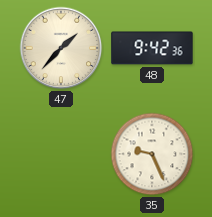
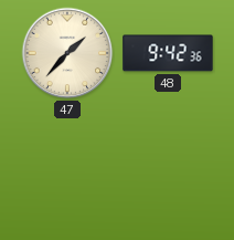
35: 9:26 -> none
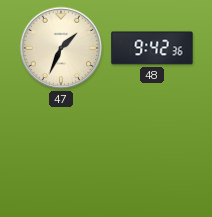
47: 1:37 -> 1:34
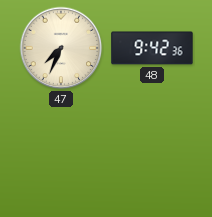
47: 1:34 -> 7:34
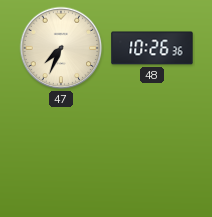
48: 9:42 -> 10:26
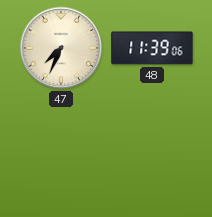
48: 10:26 -> 11:39
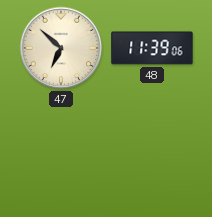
47: 7:34 -> 6:52
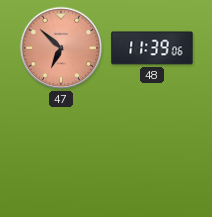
47 dial: cream -> salmon
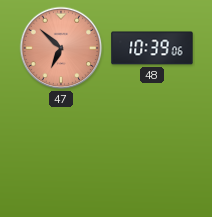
48: 11:39 -> 10:39
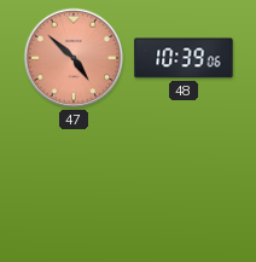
47: 6:52 -> 4:52
